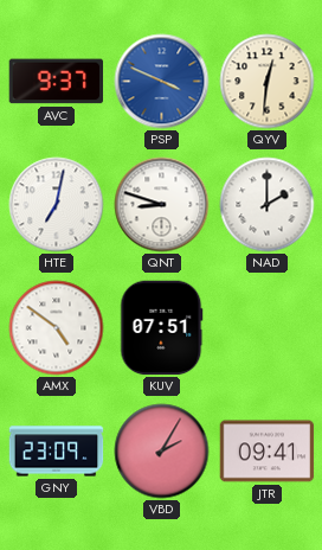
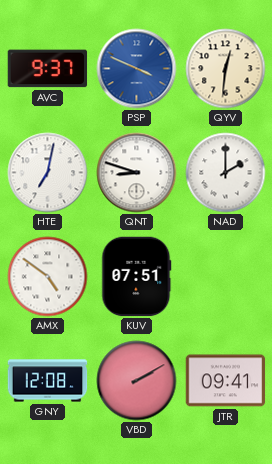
GNY: 23:09 -> 12:08
VBD: 2:05 -> 2:10
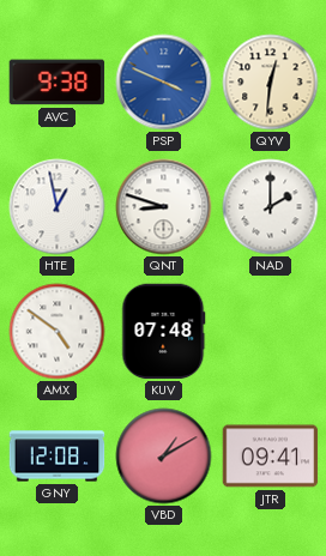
AVC: 9:37 -> 9:38
HTE: 7:02 -> 12:58
KUV: 07:51 -> 07:48
VBD: 2:10 -> 1:10
